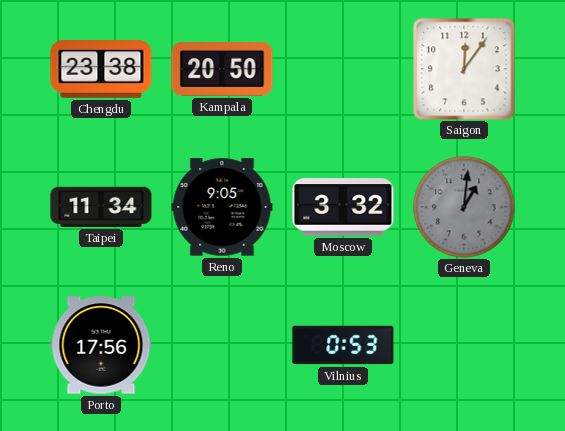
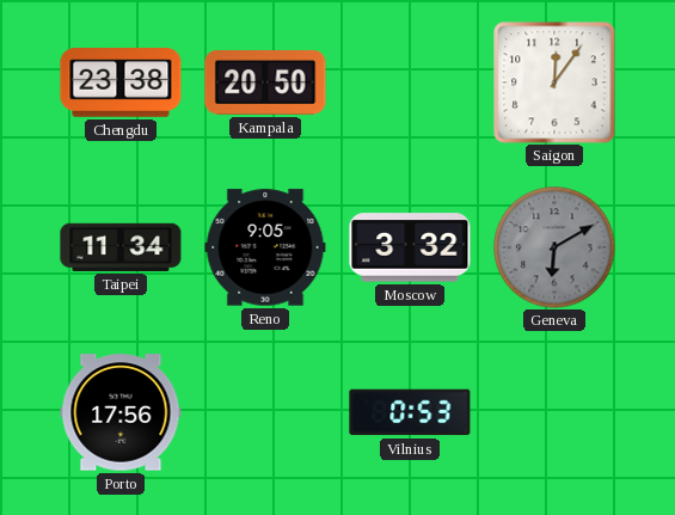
Geneva: 1:01 -> 6:10
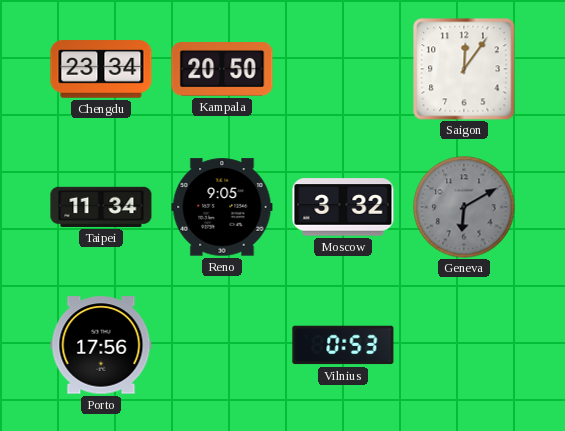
Chengdu: 23:38 -> 23:34
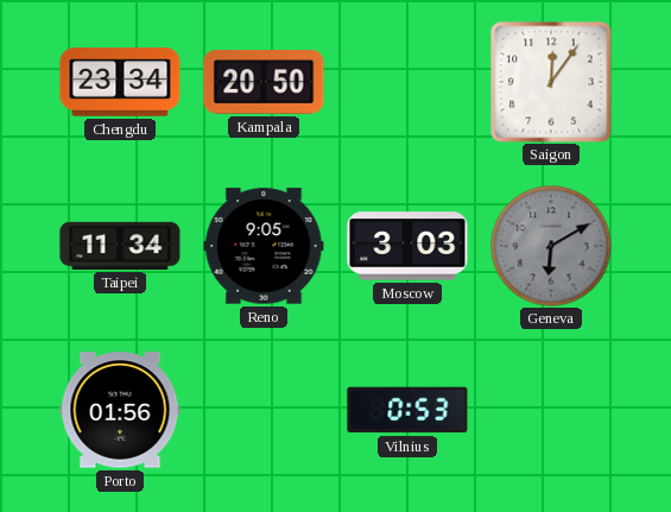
Moscow: 3:32 -> 3:03
Porto: 17:56 -> 01:56
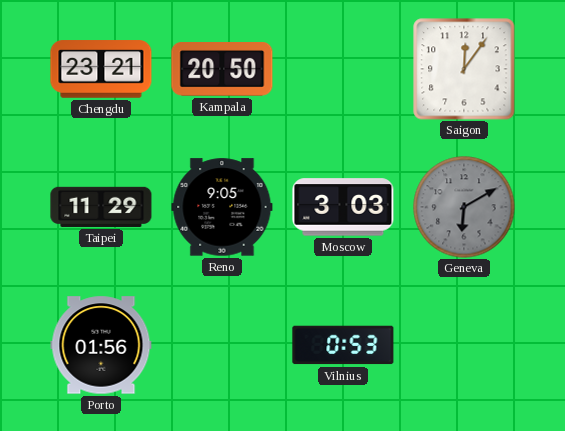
Chengdu: 23:34 -> 23:21
Taipei: 11:34 -> 11:29
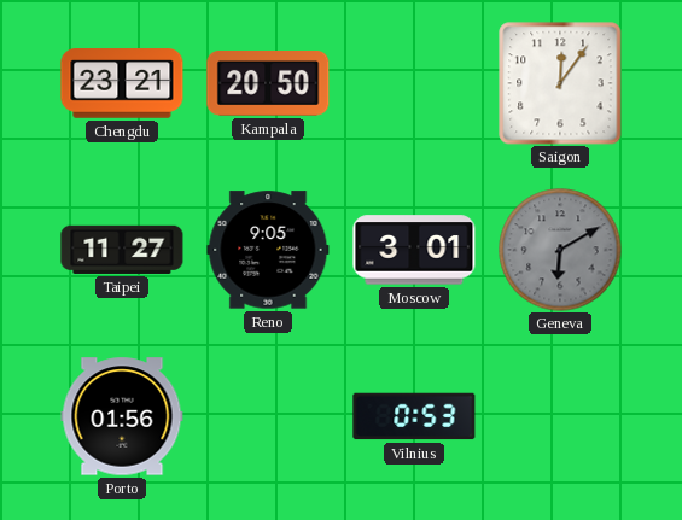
Taipei: 11:29 -> 11:27
Moscow: 3:03 -> 3:01
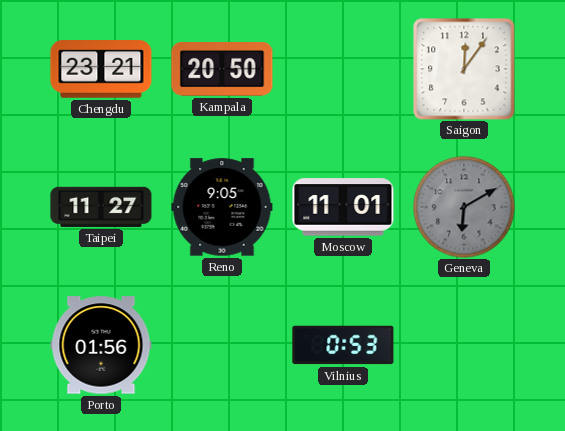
Moscow: 3:01 -> 11:01
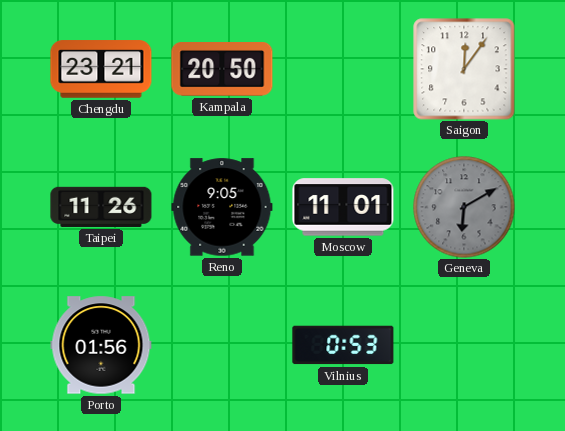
Taipei: 11:27 -> 11:26
